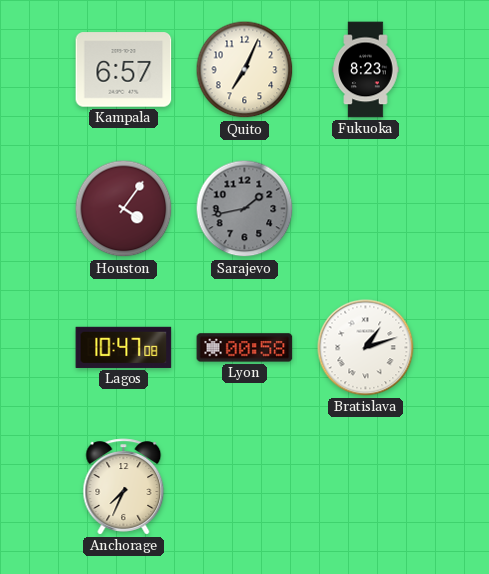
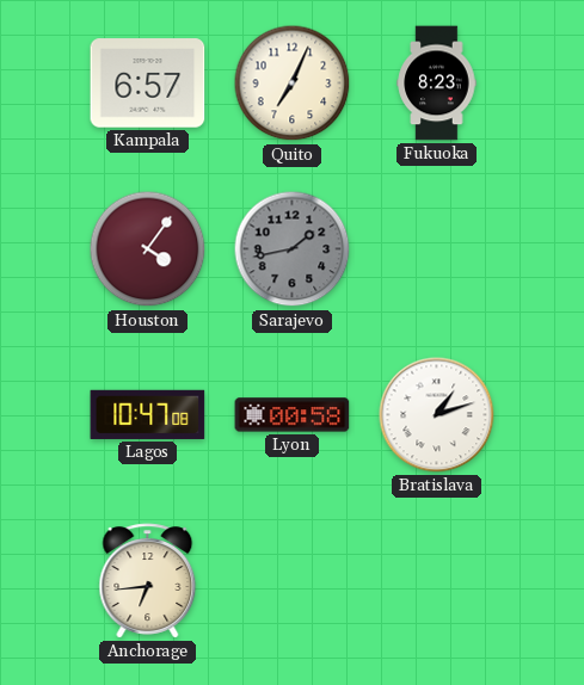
Anchorage: 7:34 -> 6:44
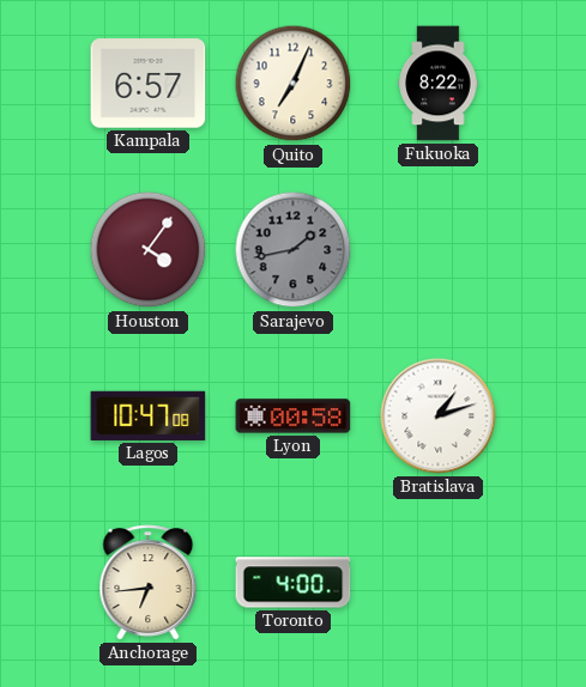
Fukuoka: 8:23 -> 8:22
Toronto: none -> 4:00
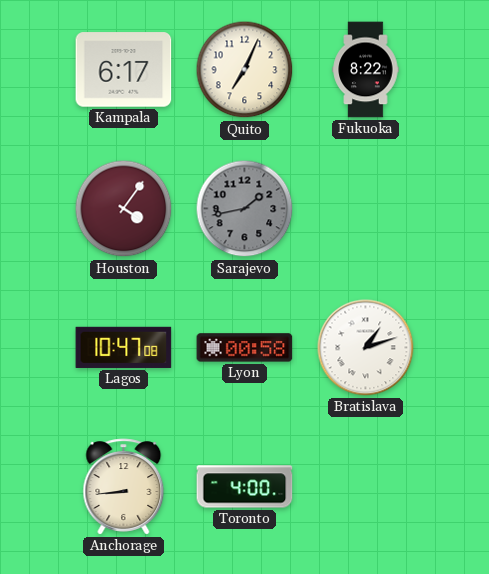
Kampala: 6:57 -> 6:17
Anchorage: 6:44 -> 8:44
